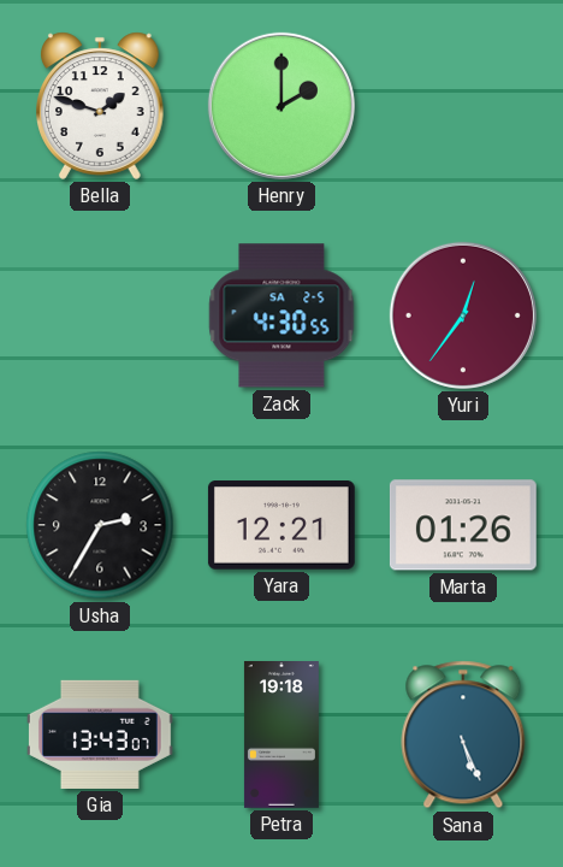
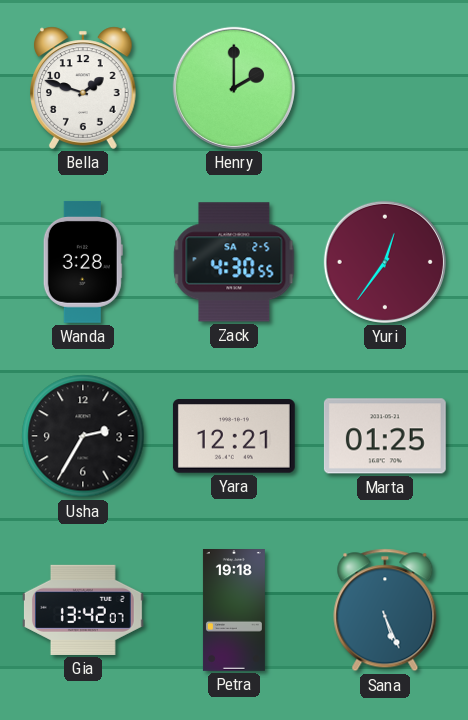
Wanda: none -> 3:28
Marta: 01:26 -> 01:25
Gia: 13:43 -> 13:42
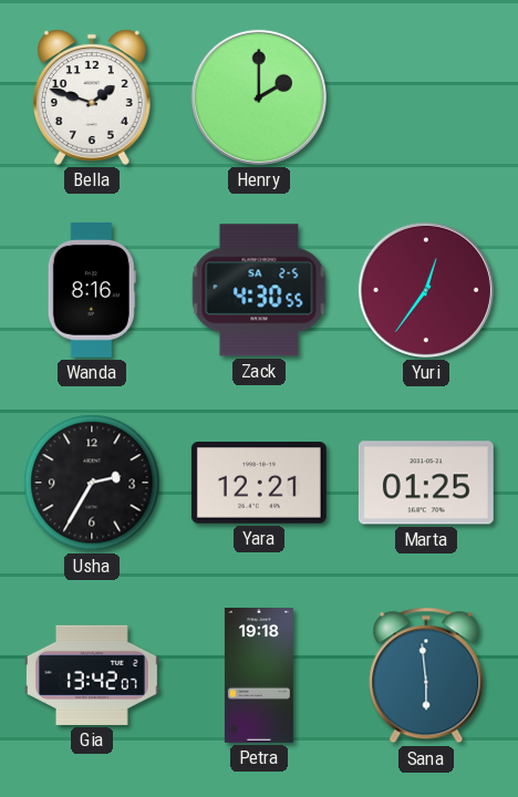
Wanda: 3:28 -> 8:16
Sana: 5:26 -> 5:59
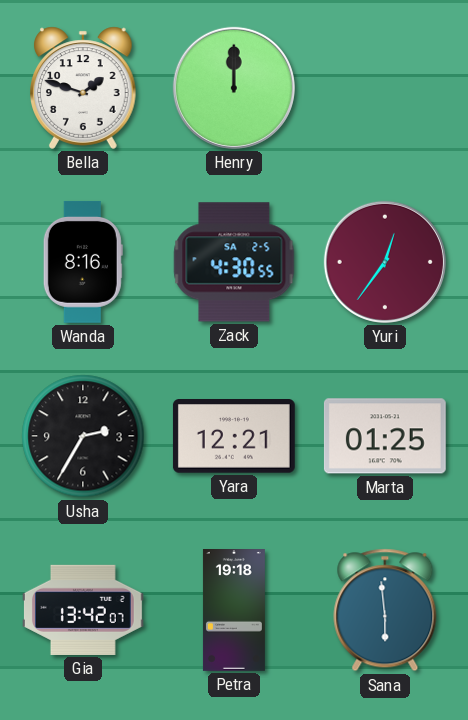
Henry: 2:00 -> 12:00
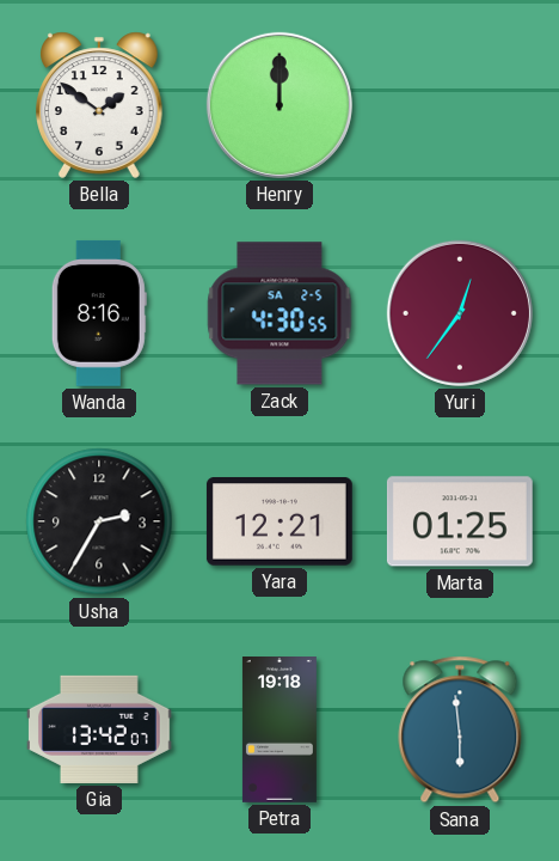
Bella: 1:48 -> 1:51
